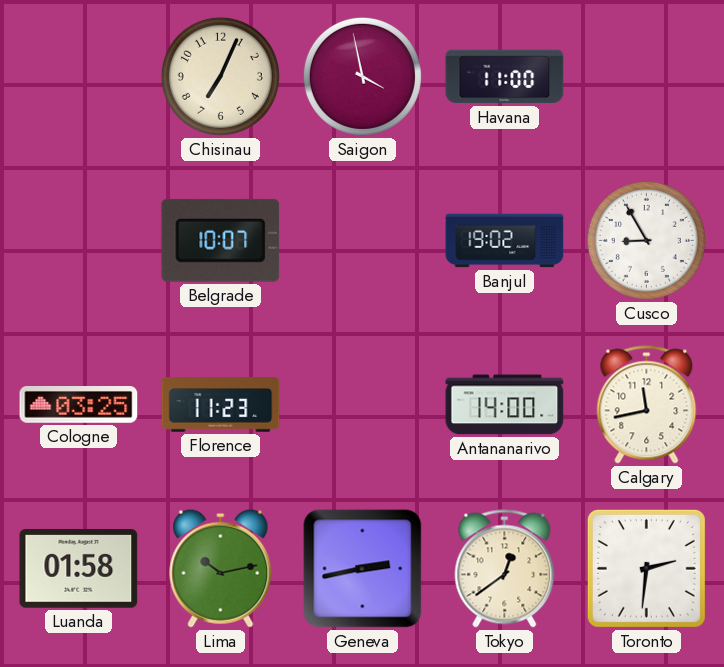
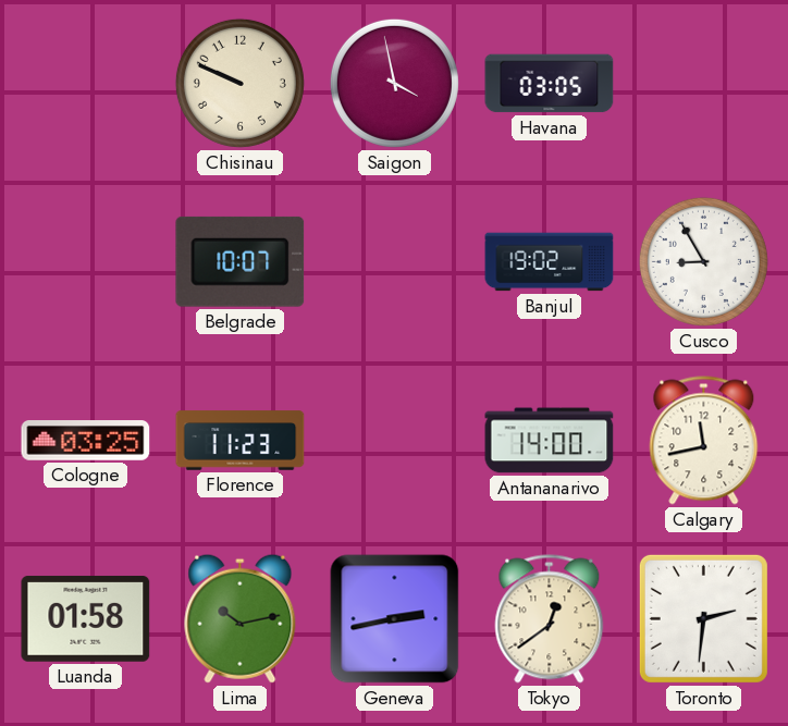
Chisinau: 7:04 -> 9:49
Havana: 11:00 -> 03:05
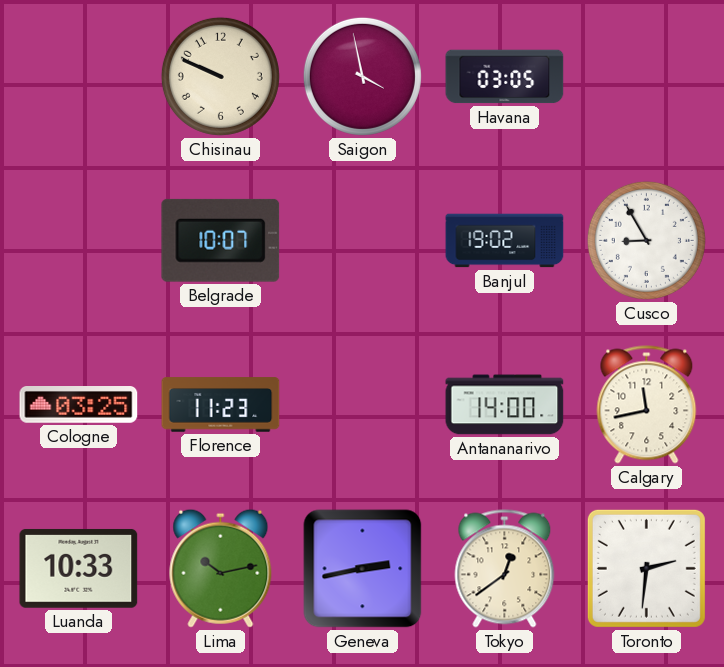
Luanda: 01:58 -> 10:33
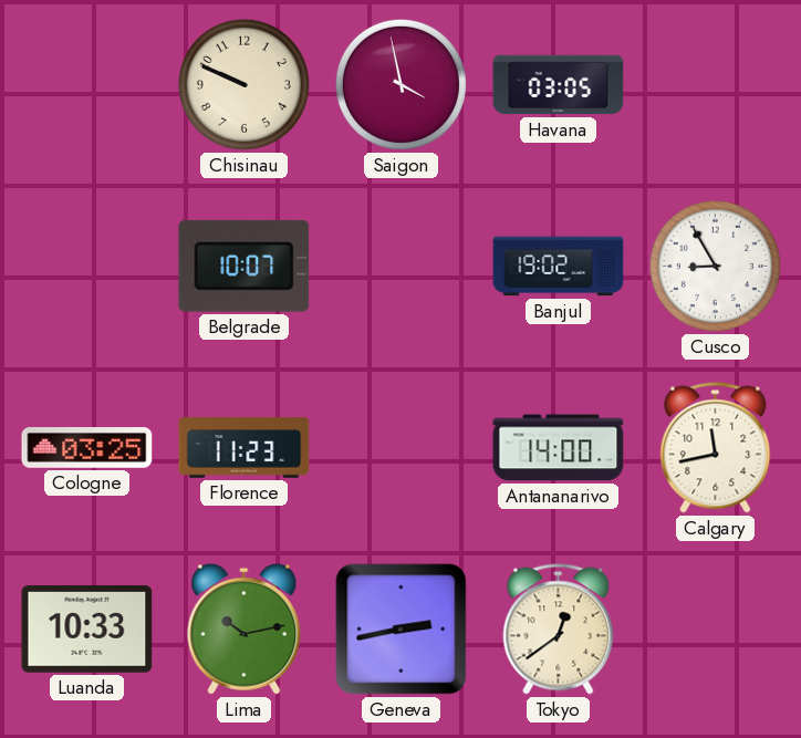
Toronto: 2:31 -> none
